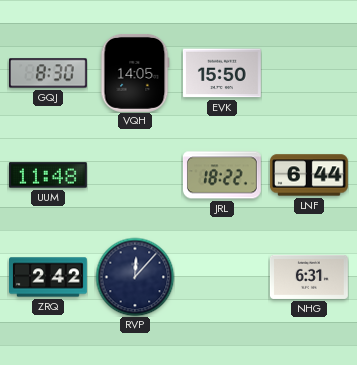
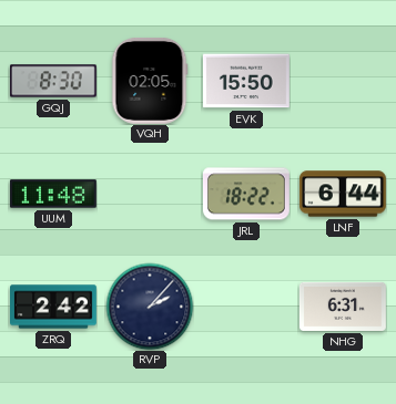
VQH: 14:05 -> 02:05
RVP: 12:07 -> 2:07
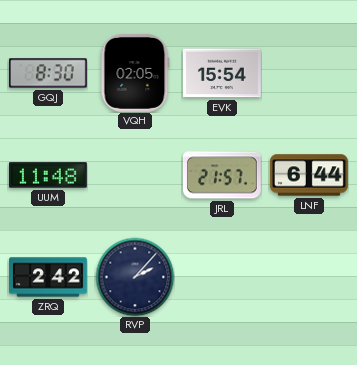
EVK: 15:50 -> 15:54
JRL: 18:22 -> 21:57
NHG: 6:31 -> none
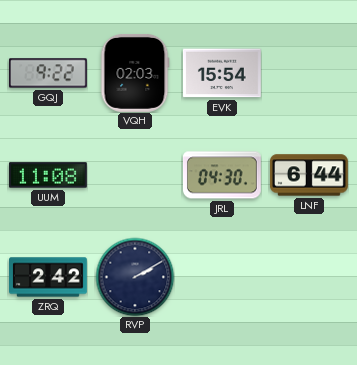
GQJ: 8:30 -> 9:22
VQH: 02:05 -> 02:03
UUM: 11:48 -> 11:08
JRL: 21:57 -> 04:30
RVP: 2:07 -> 2:10
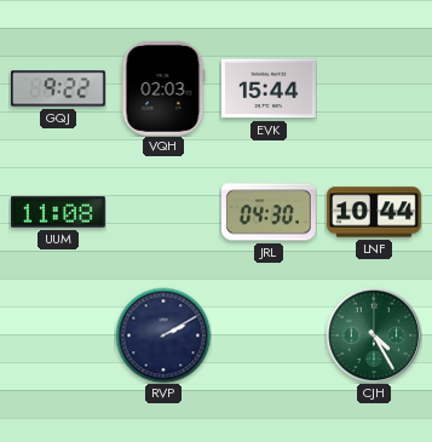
EVK: 15:54 -> 15:44
LNF: 6:44 -> 10:44
ZRQ: 2:42 -> none
CJH: none -> 4:25
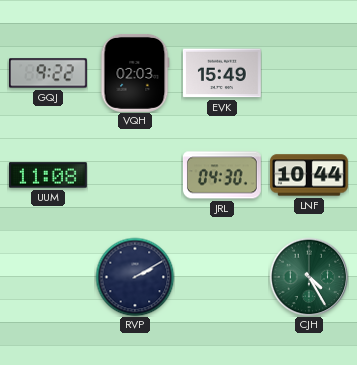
EVK: 15:44 -> 15:49
